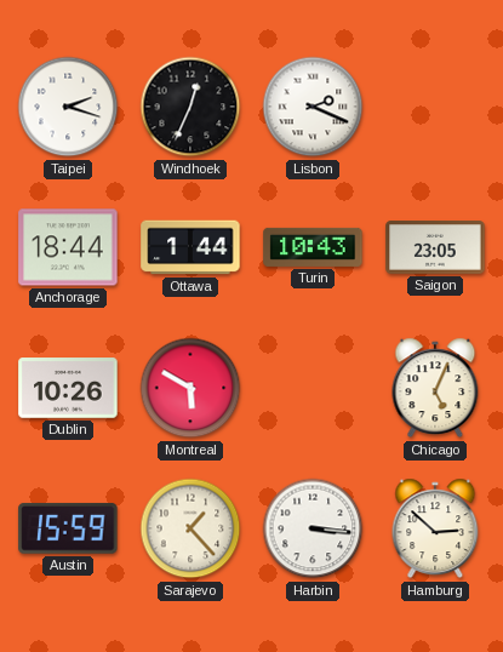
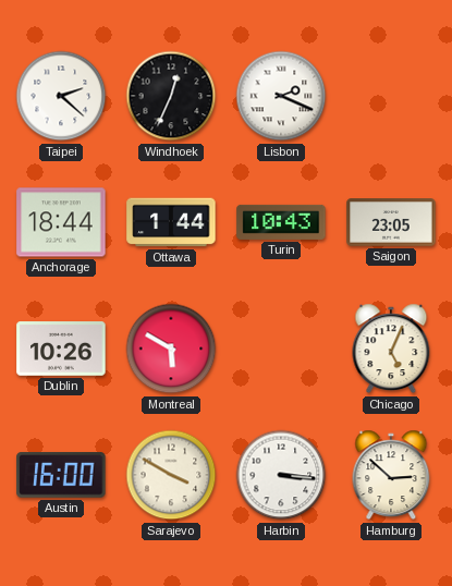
Taipei: 2:18 -> 2:22
Austin: 15:59 -> 16:00
Sarajevo: 1:23 -> 3:50
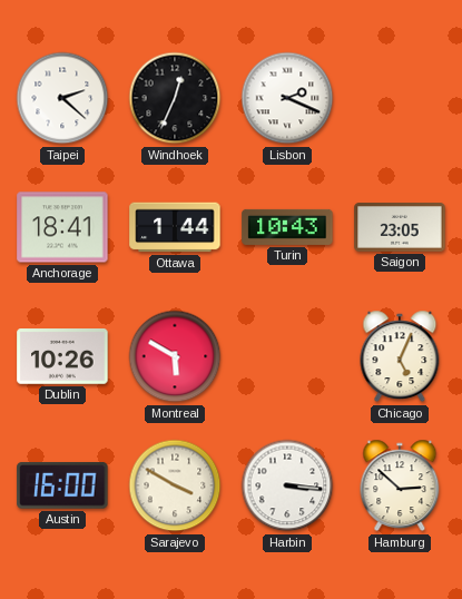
Anchorage: 18:44 -> 18:41
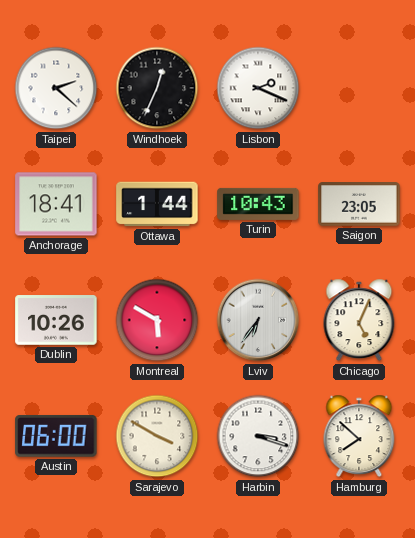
Lviv: none -> 6:36
Austin: 16:00 -> 06:00
Harbin: 3:16 -> 3:18
Hamburg: 2:52 -> 7:52
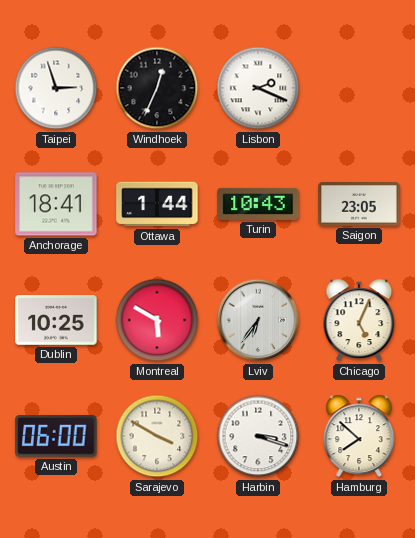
Taipei: 2:22 -> 2:57
Dublin: 10:26 -> 10:25
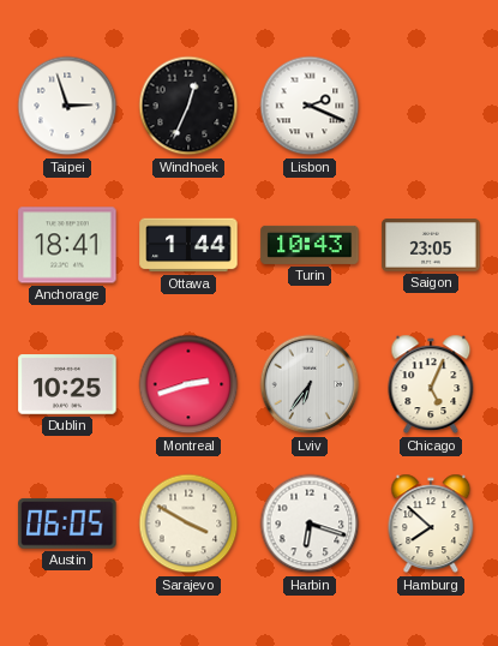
Montreal: 5:50 -> 2:42
Austin: 06:00 -> 06:05
Harbin: 3:18 -> 6:18
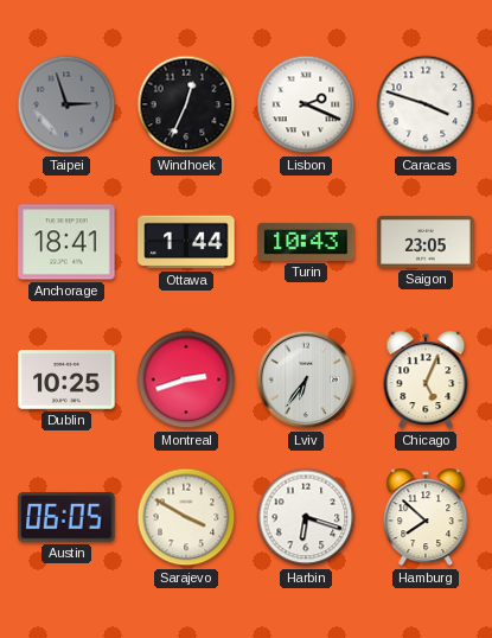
Taipei dial: white -> grey
Caracas: none -> 3:48
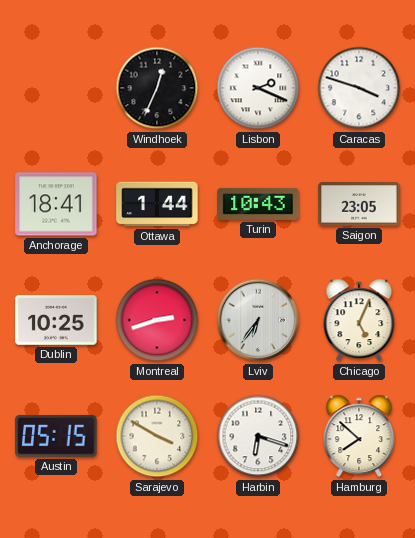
Taipei: 2:57 -> none
Austin: 06:05 -> 05:15
